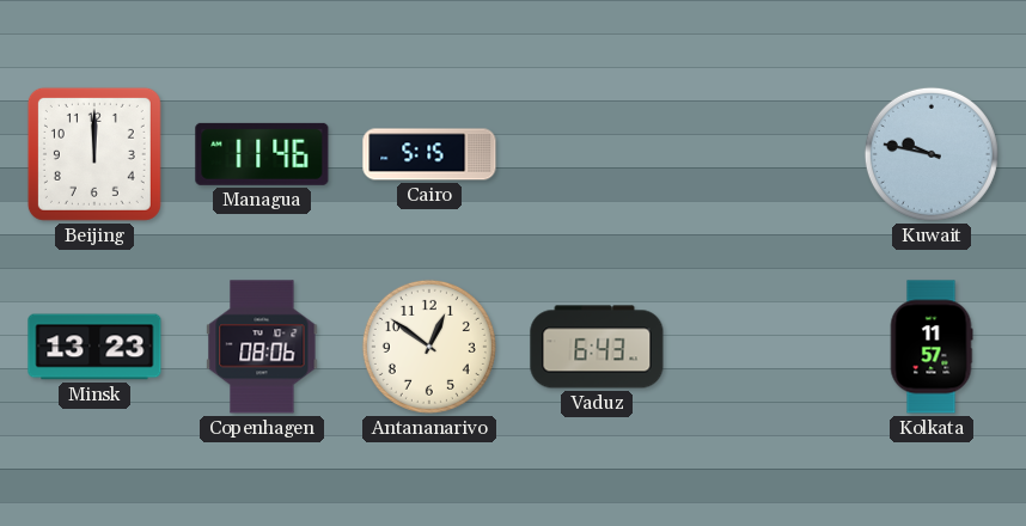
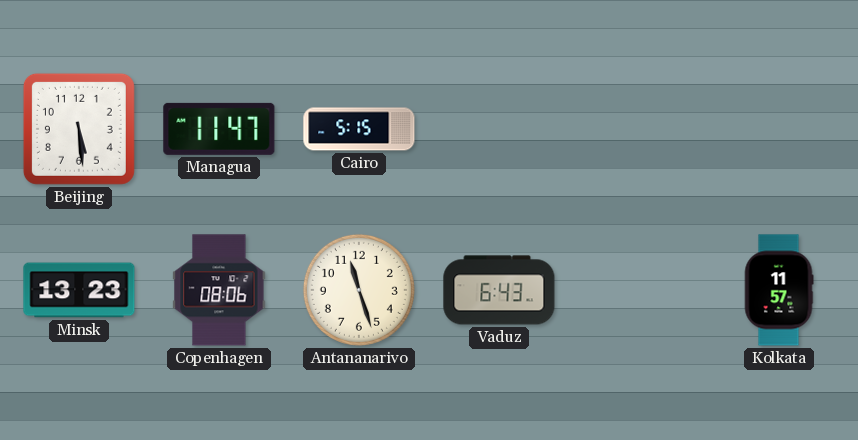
Beijing: 12:00 -> 5:29
Managua: 11:46 -> 11:47
Kuwait: 9:47 -> none
Antananarivo: 12:51 -> 11:27
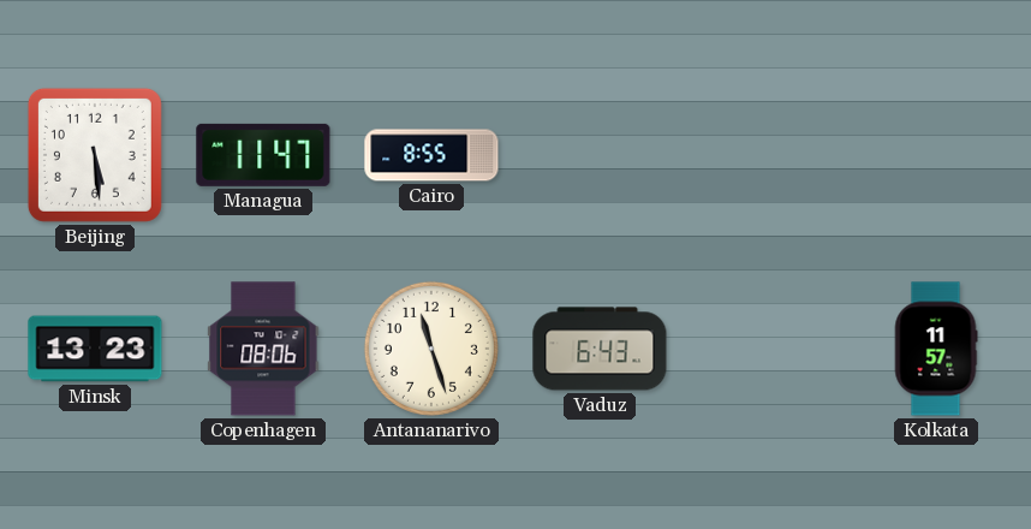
Cairo: 5:15 -> 8:55
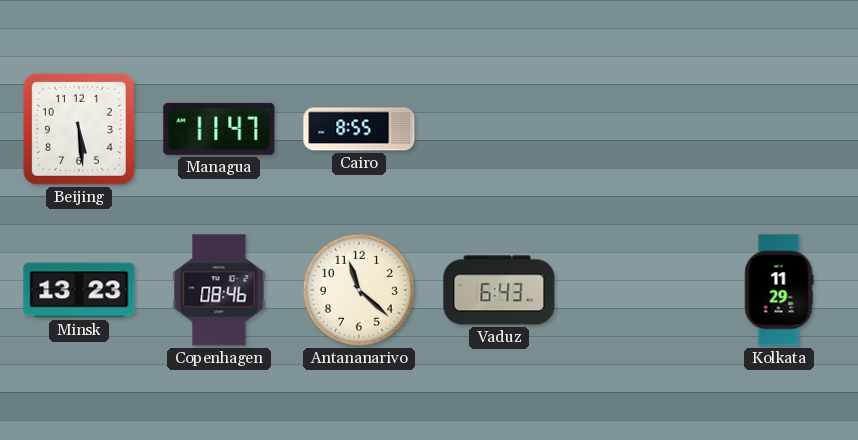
Copenhagen: 08:06 -> 08:46
Antananarivo: 11:27 -> 11:22
Kolkata: 11:57 -> 11:29
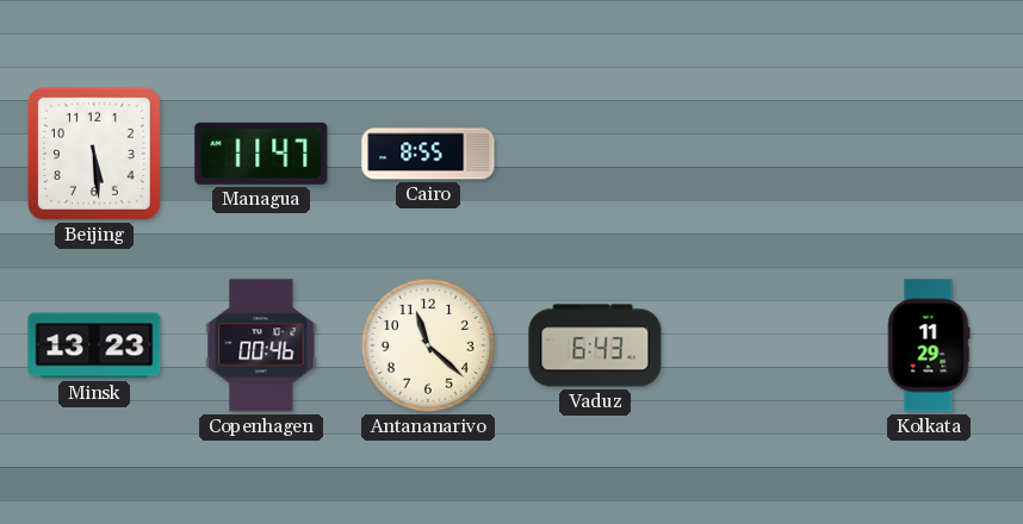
Copenhagen: 08:46 -> 00:46
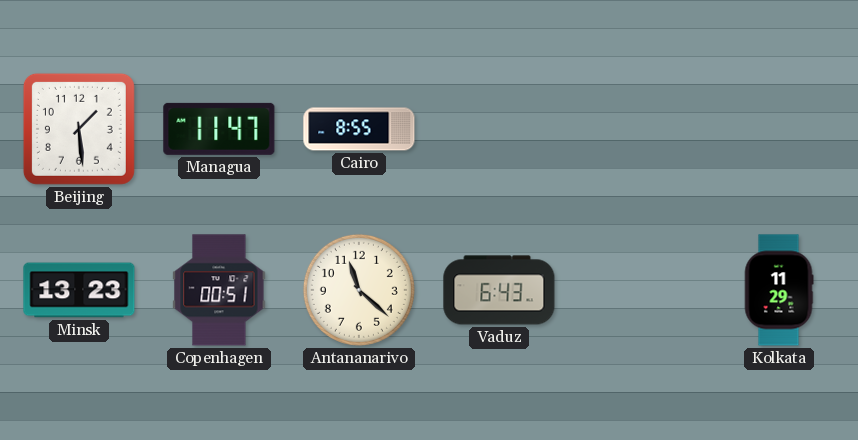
Beijing: 5:29 -> 1:29
Copenhagen: 00:46 -> 00:51
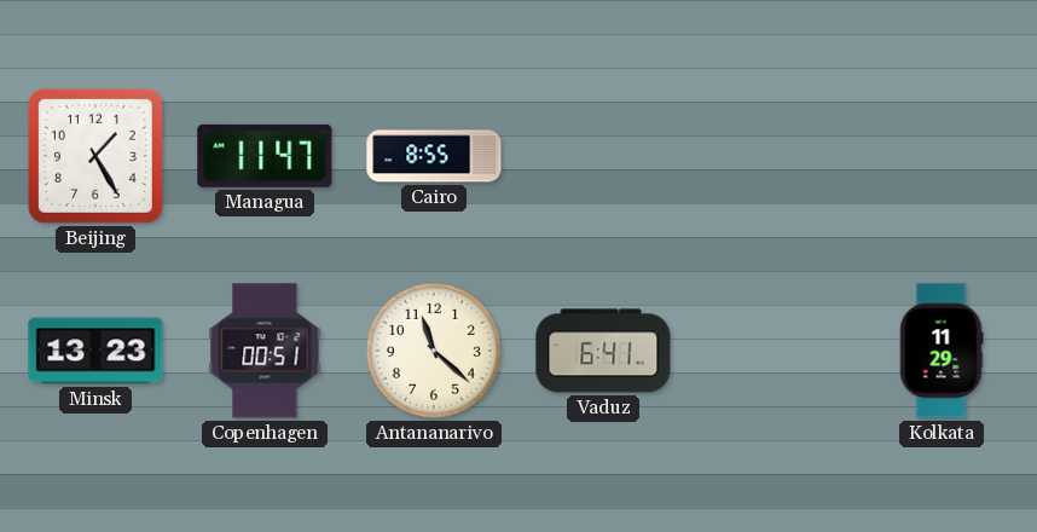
Beijing: 1:29 -> 1:25
Vaduz: 6:43 -> 6:41
